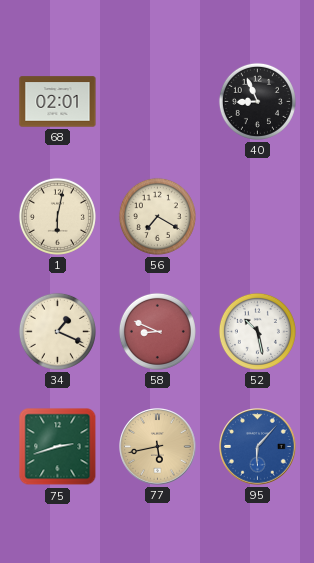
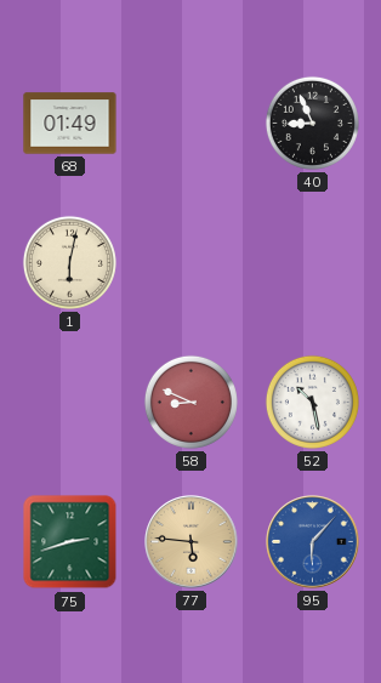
68: 02:01 -> 01:49
56: 7:20 -> none
34: 1:19 -> none
77: 5:43 -> 5:46
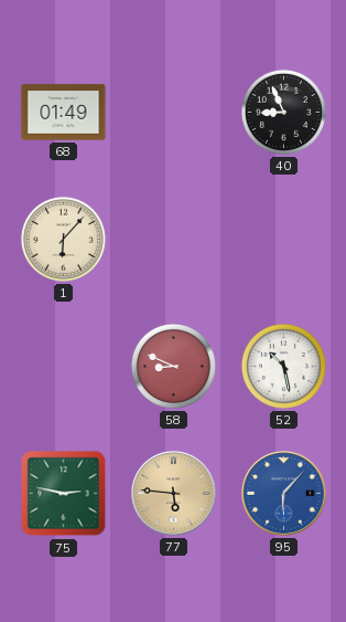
1: 6:02 -> 6:07
75: 2:42 -> 2:47
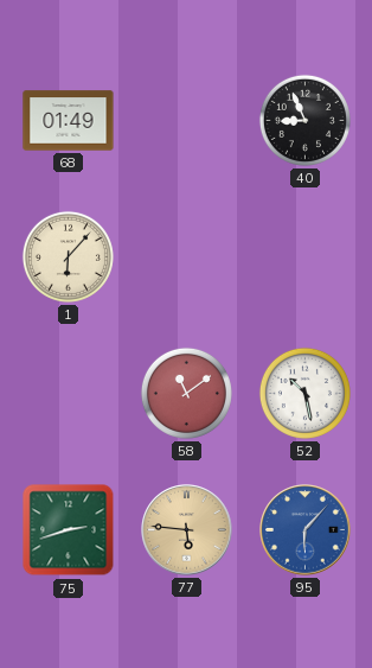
58: 8:49 -> 11:09
75: 2:47 -> 2:42
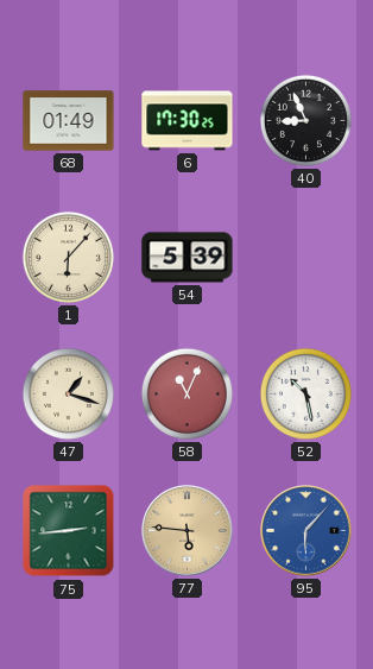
6: none -> 17:30
54: none -> 5:39
47: none -> 1:18
58: 11:09 -> 11:04
75: 2:42 -> 2:44
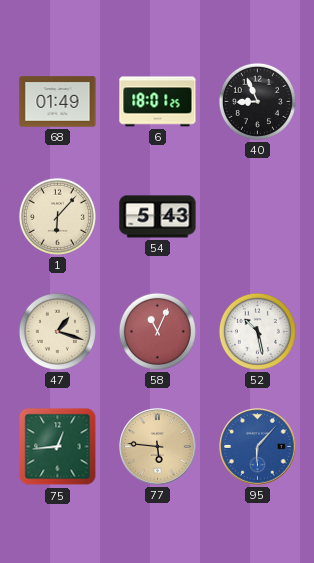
6: 17:30 -> 18:01
54: 5:39 -> 5:43
75: 2:44 -> 12:44
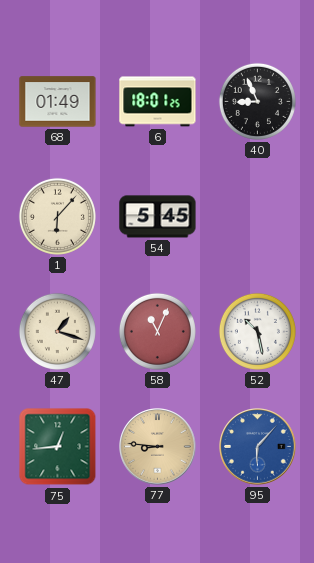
54: 5:43 -> 5:45
77: 5:46 -> 8:46
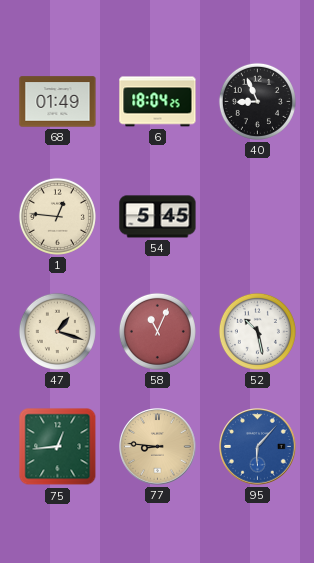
6: 18:01 -> 18:04
1: 6:07 -> 12:46
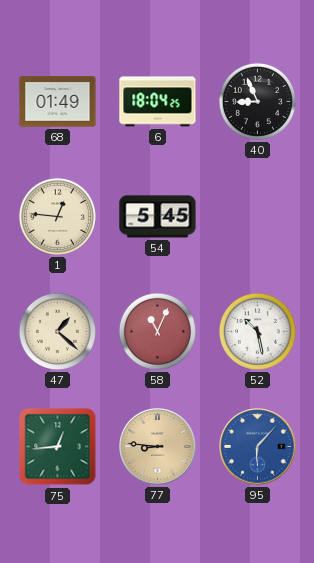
47: 1:18 -> 1:22
